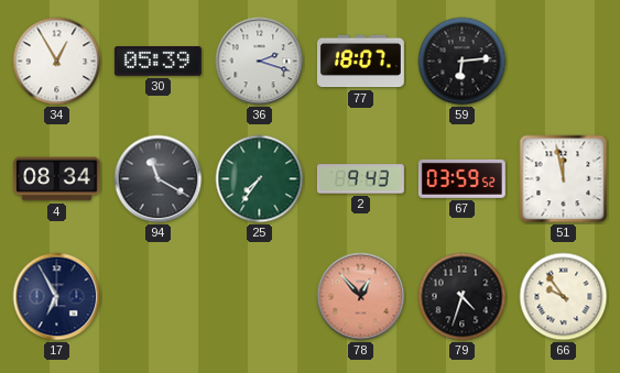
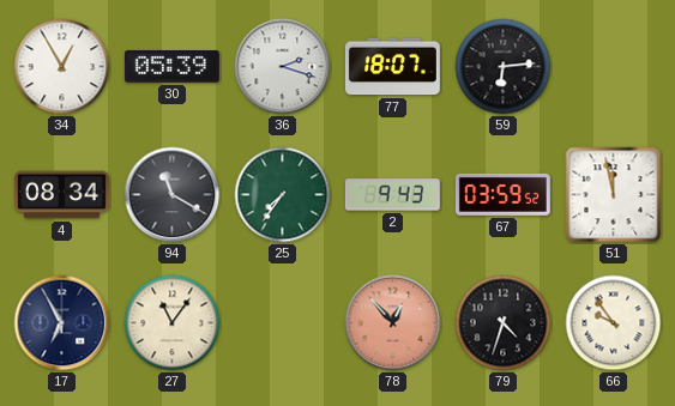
27: none -> 11:06
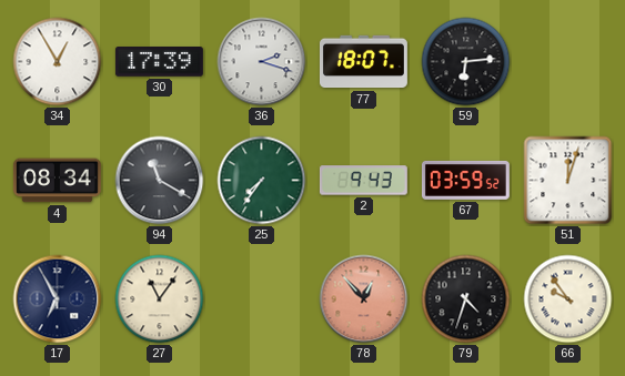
30: 05:39 -> 17:39
51: 11:58 -> 12:03
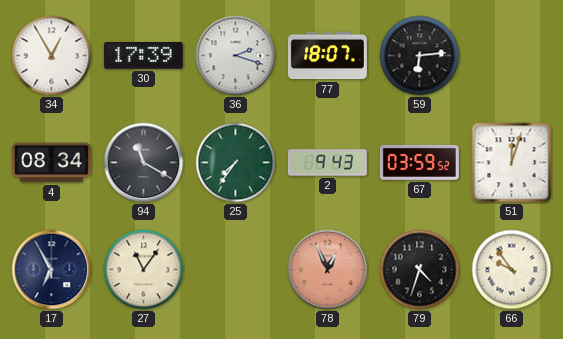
78: 12:53 -> 12:56
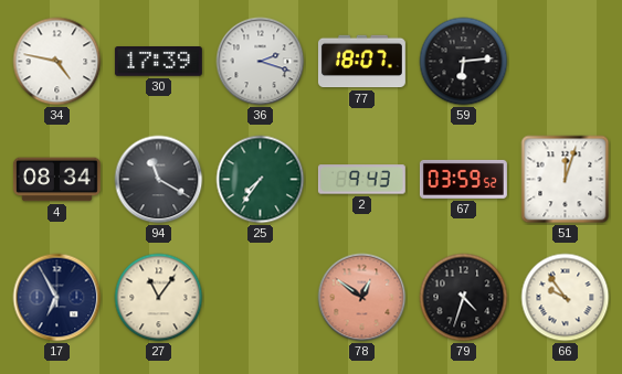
34: 12:55 -> 4:47
78: 12:56 -> 12:51
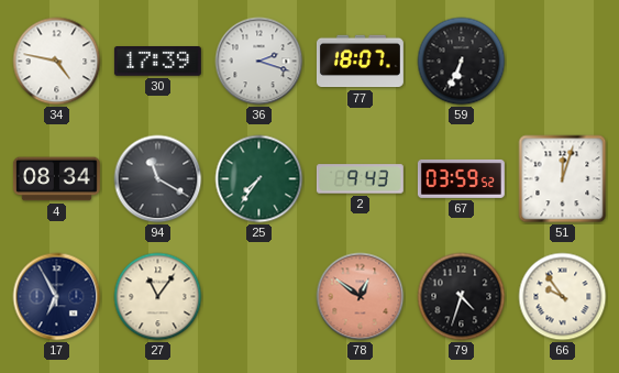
59: 6:14 -> 6:34
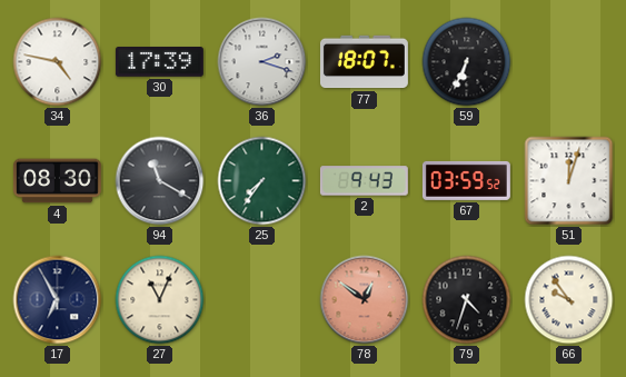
4: 08:34 -> 08:30
27: 11:06 -> 11:04
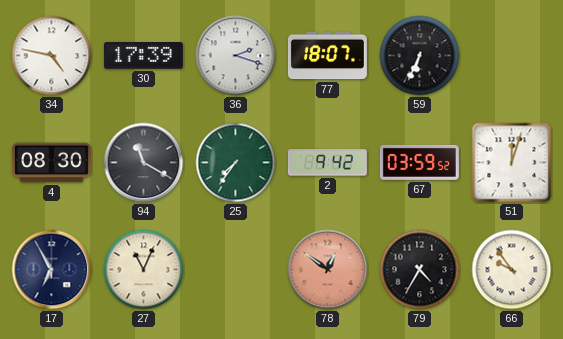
2: 9:43 -> 9:42
79: 4:33 -> 4:35
